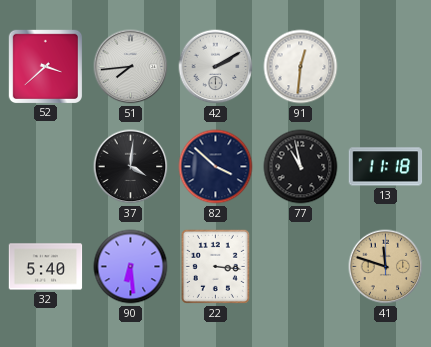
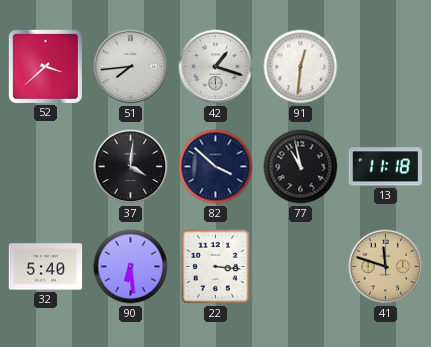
42: 2:10 -> 1:18
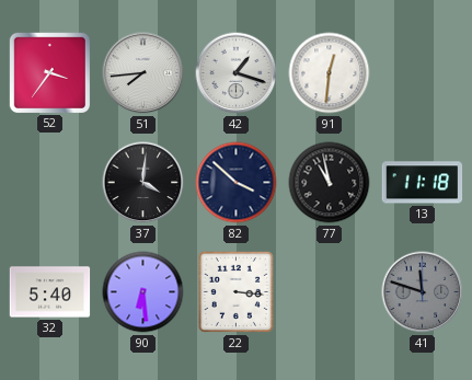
52: 3:38 -> 3:36
41 dial: champagne -> grey
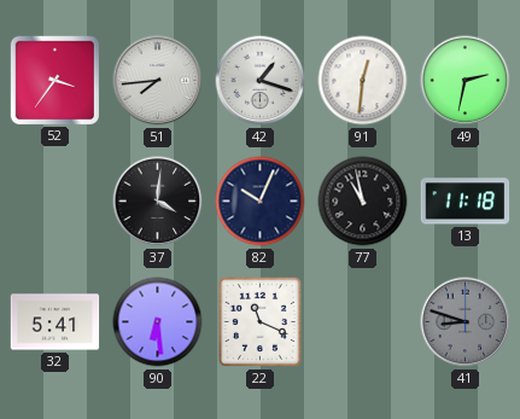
49: none -> 2:32
82: 3:52 -> 10:04
32: 5:40 -> 5:41
22: 3:16 -> 11:19
41: 11:48 -> 8:48
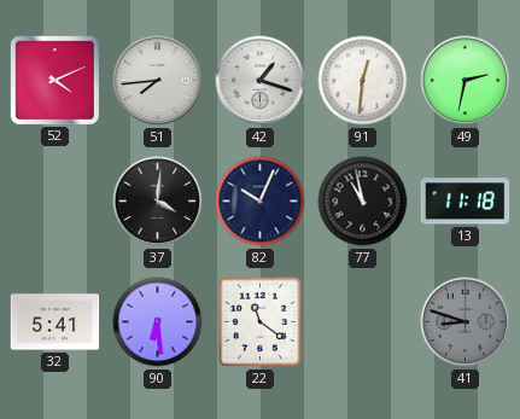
52: 3:36 -> 4:11
22: 11:19 -> 11:21
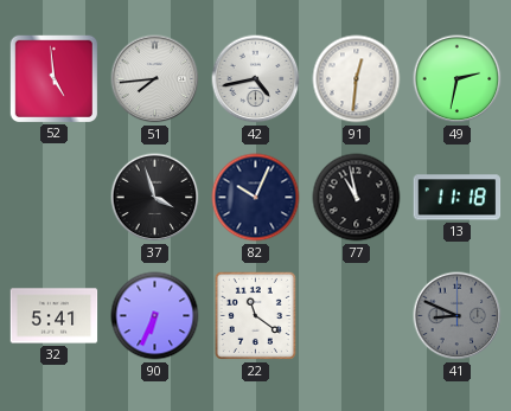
52: 4:11 -> 4:59
42: 1:18 -> 4:43
37: 4:01 -> 3:57
90: 6:29 -> 6:34
41: 8:48 -> 8:49
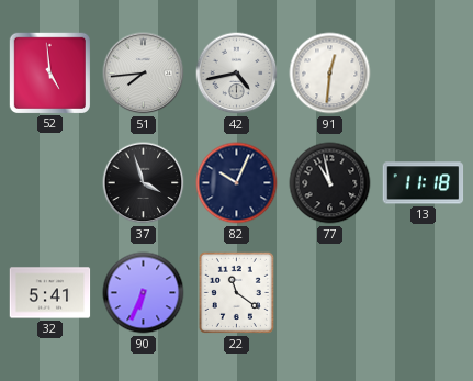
49: 2:32 -> none
41: 8:49 -> none
